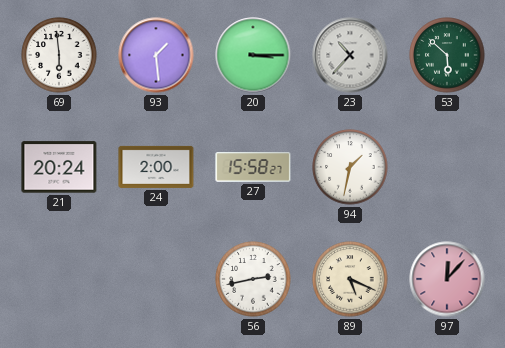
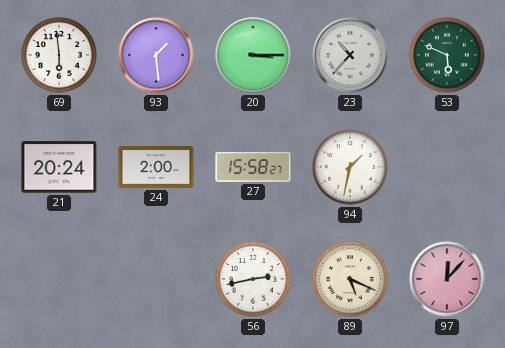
53: 5:52 -> 5:49
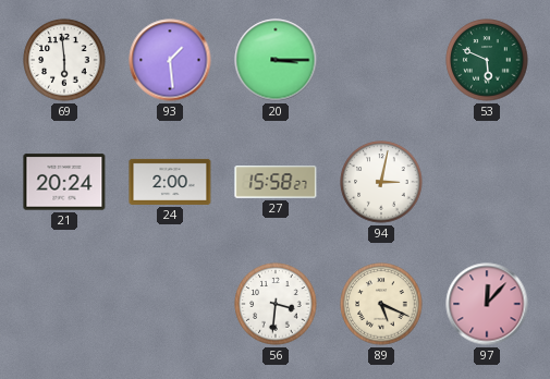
23: 10:37 -> none
94: 1:32 -> 3:02
56: 2:43 -> 3:31
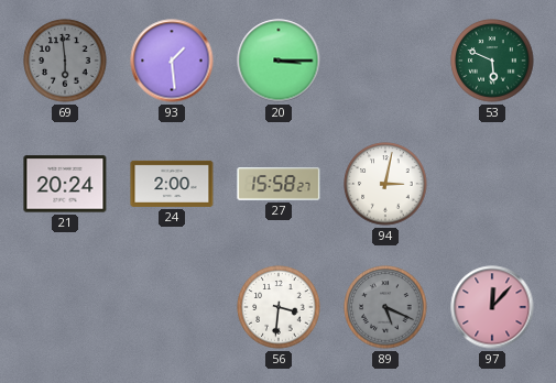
69 dial: white -> grey
89 dial: cream -> grey
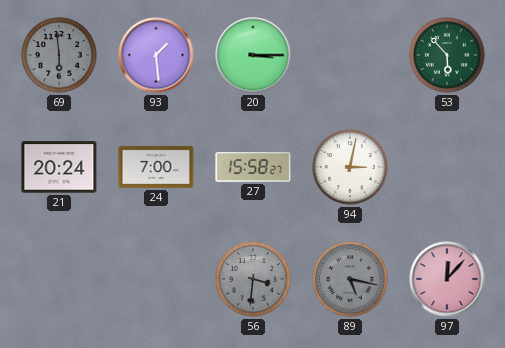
53: 5:49 -> 5:53
24: 2:00 -> 7:00
56 dial: white -> grey
89: 5:19 -> 5:17
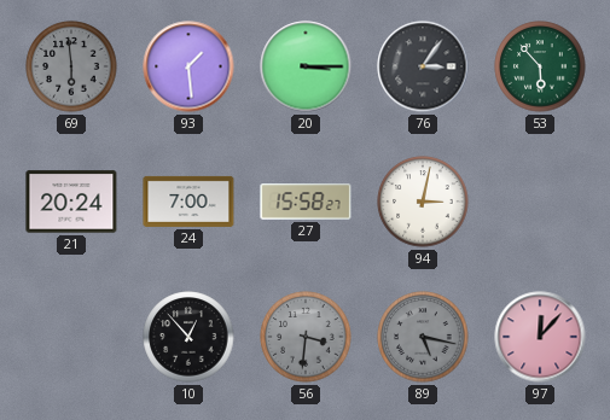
76: none -> 3:06
10: none -> 12:53
